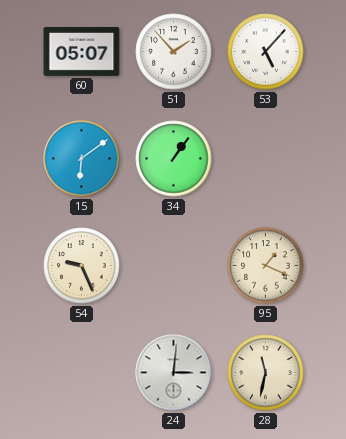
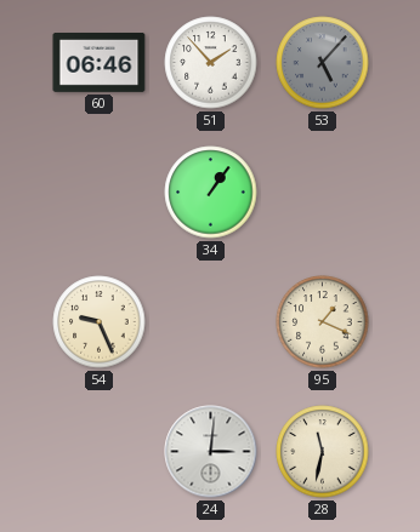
60: 05:07 -> 06:46
53 dial: white -> grey
15: 6:09 -> none
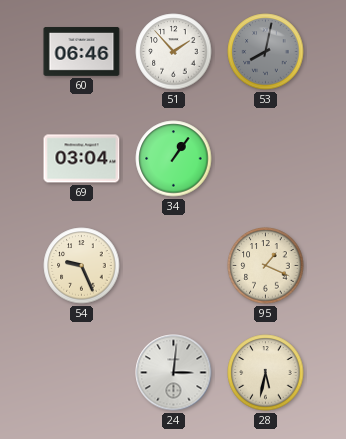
53: 5:07 -> 8:02
69: none -> 03:04
28: 11:32 -> 5:32
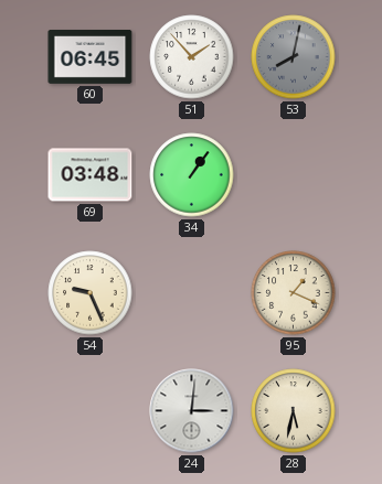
60: 06:46 -> 06:45
69: 03:04 -> 03:48
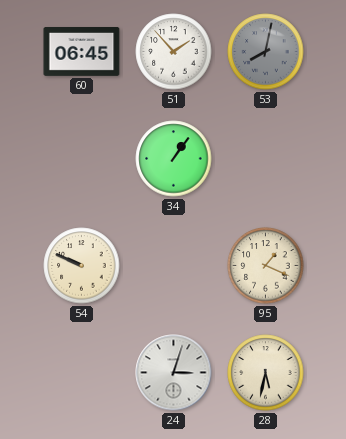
69: 03:48 -> none
54: 9:26 -> 9:49
24: 3:01 -> 3:03
